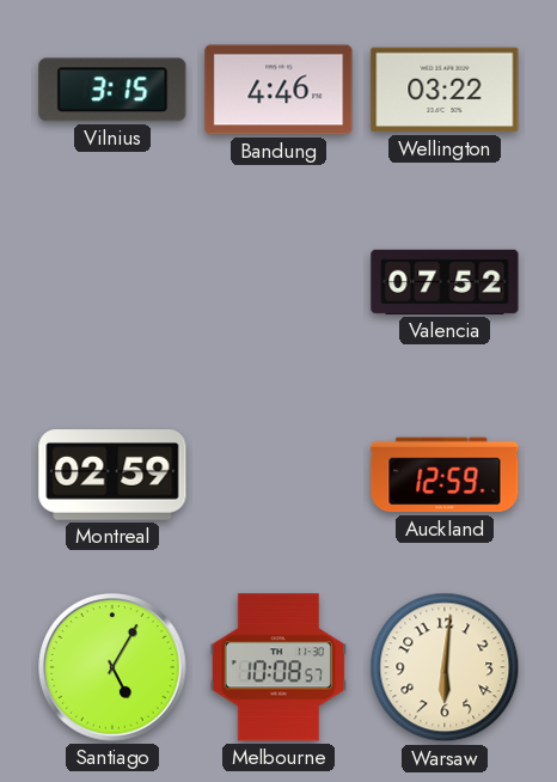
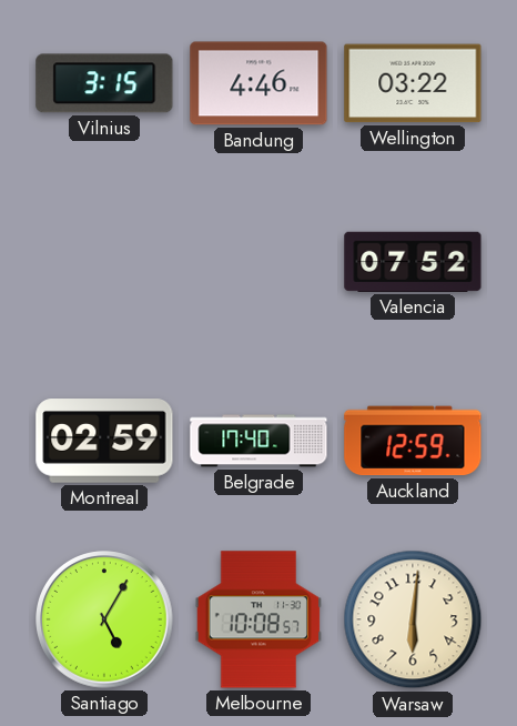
Belgrade: none -> 17:40
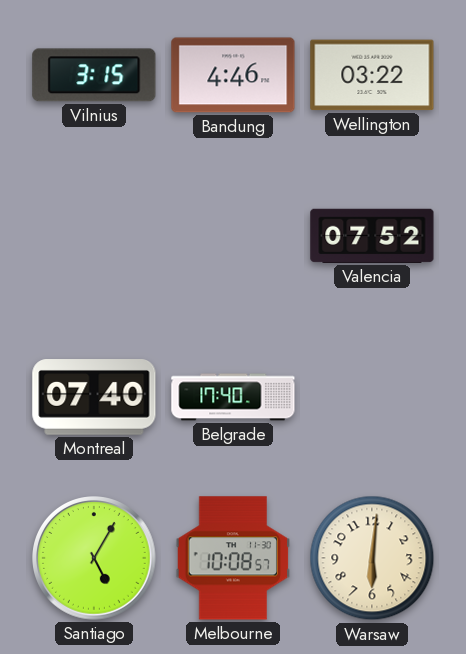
Montreal: 02:59 -> 07:40
Auckland: 12:59 -> none
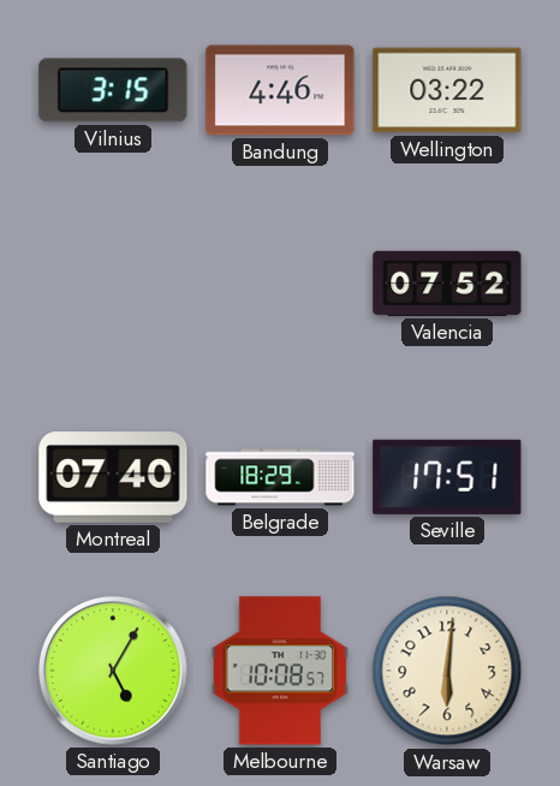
Belgrade: 17:40 -> 18:29
Seville: none -> 17:51
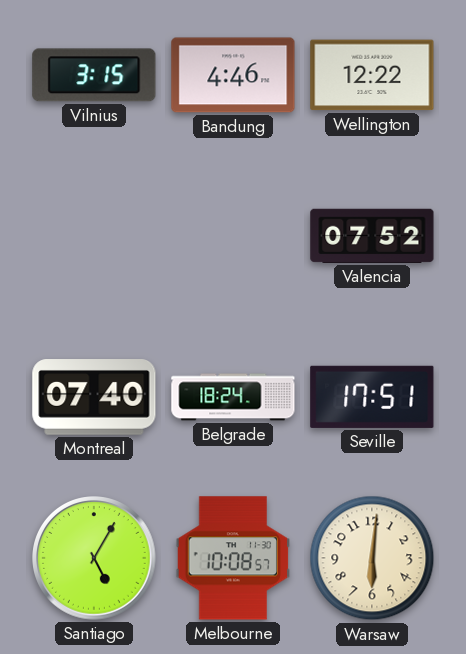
Wellington: 03:22 -> 12:22
Belgrade: 18:29 -> 18:24
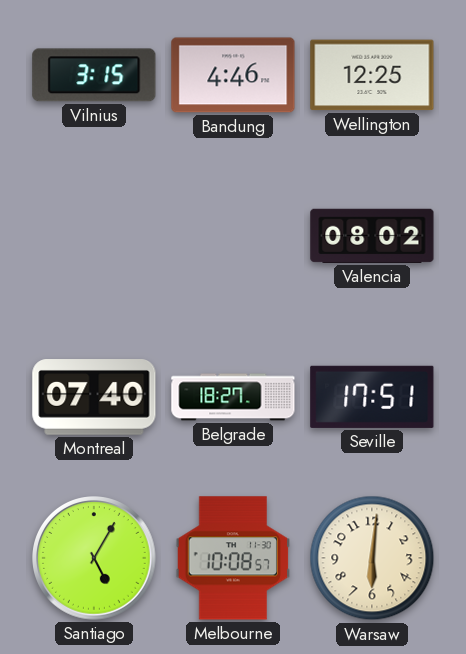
Wellington: 12:22 -> 12:25
Valencia: 07:52 -> 08:02
Belgrade: 18:24 -> 18:27
